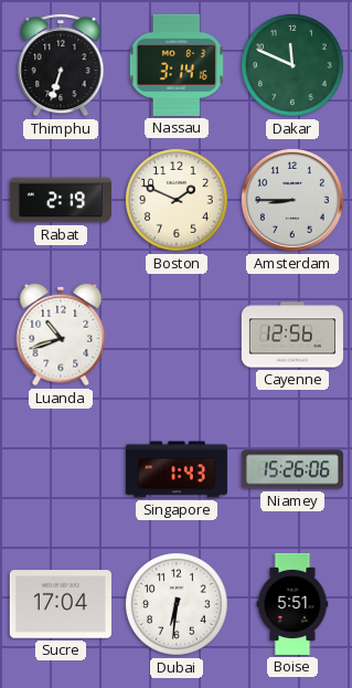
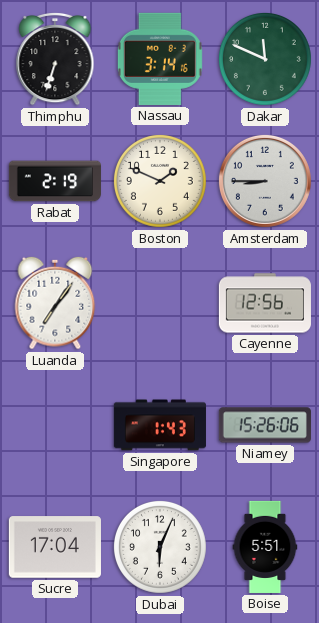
Luanda: 10:42 -> 7:06
Dubai: 6:31 -> 6:04
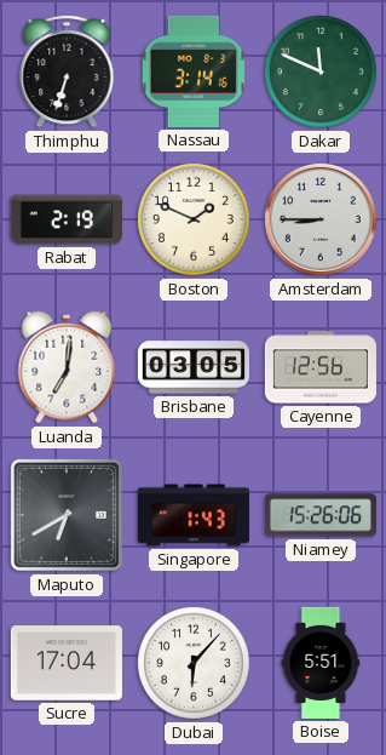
Luanda: 7:06 -> 7:01
Brisbane: none -> 03:05
Maputo: none -> 6:40
Dubai: 6:04 -> 6:07
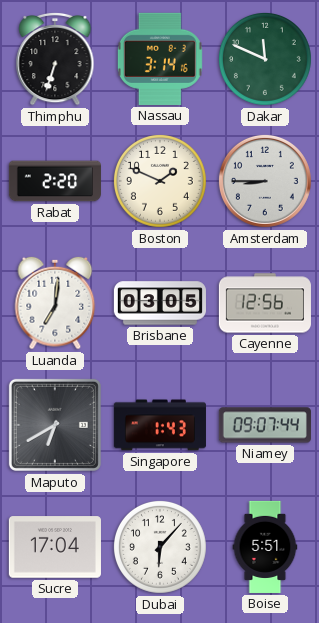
Rabat: 2:19 -> 2:20
Niamey: 15:26 -> 09:07
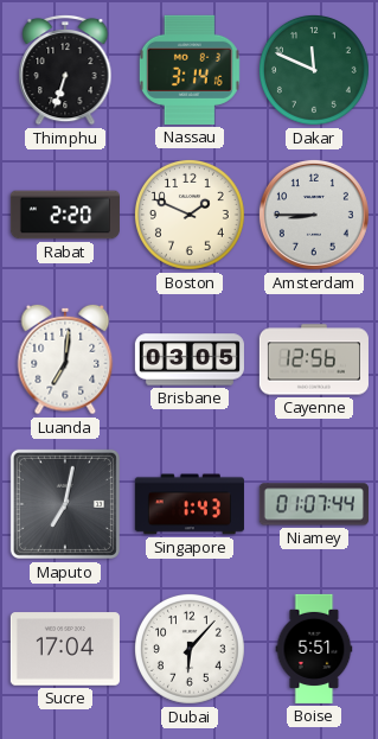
Maputo: 6:40 -> 7:02
Niamey: 09:07 -> 01:07
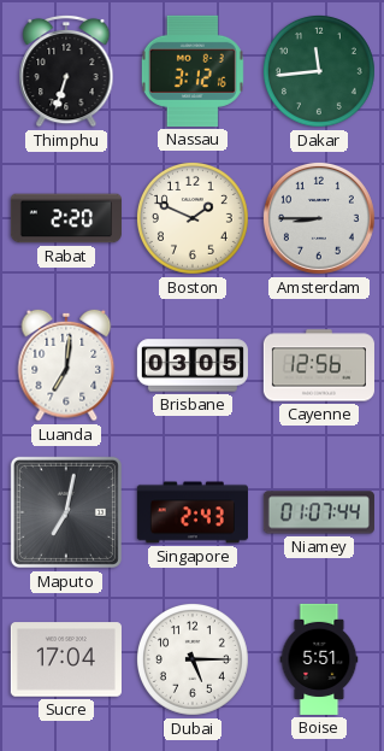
Nassau: 3:14 -> 3:12
Dakar: 11:49 -> 11:44
Singapore: 1:43 -> 2:43
Dubai: 6:07 -> 5:15
